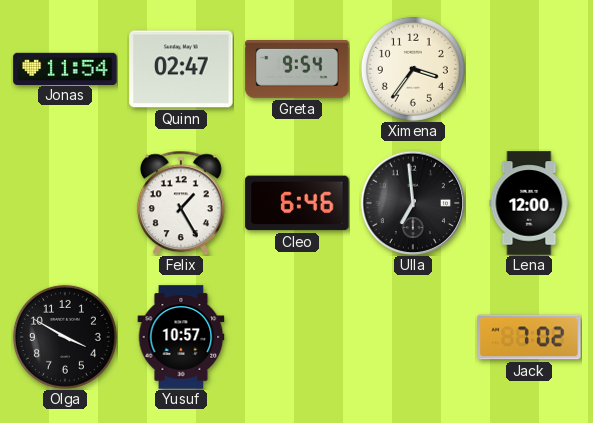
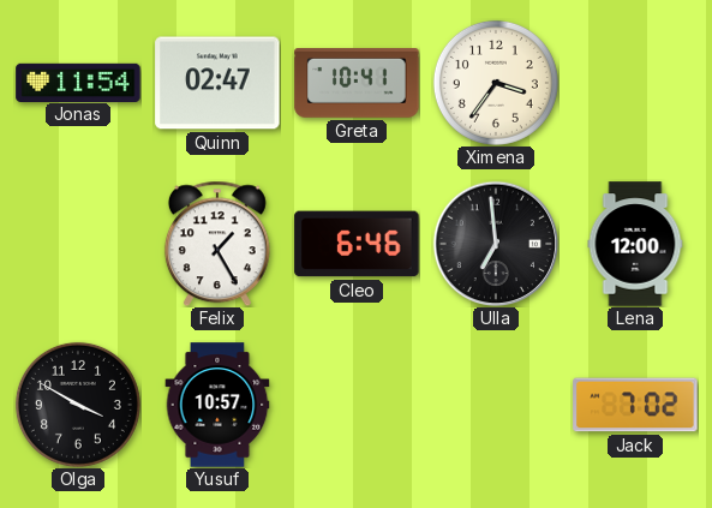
Greta: 9:54 -> 10:41
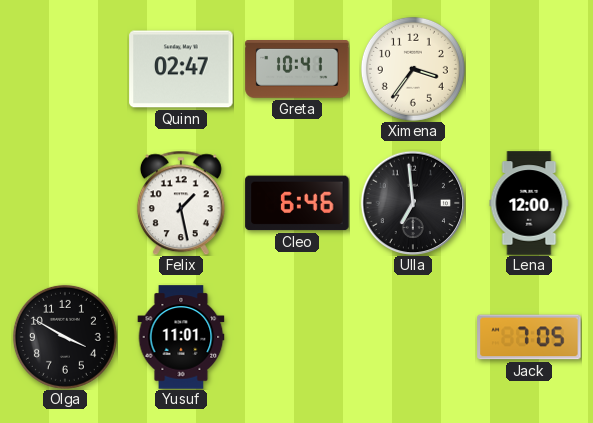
Jonas: 11:54 -> none
Felix: 1:25 -> 1:28
Yusuf: 10:57 -> 11:01
Jack: 7:02 -> 7:05
